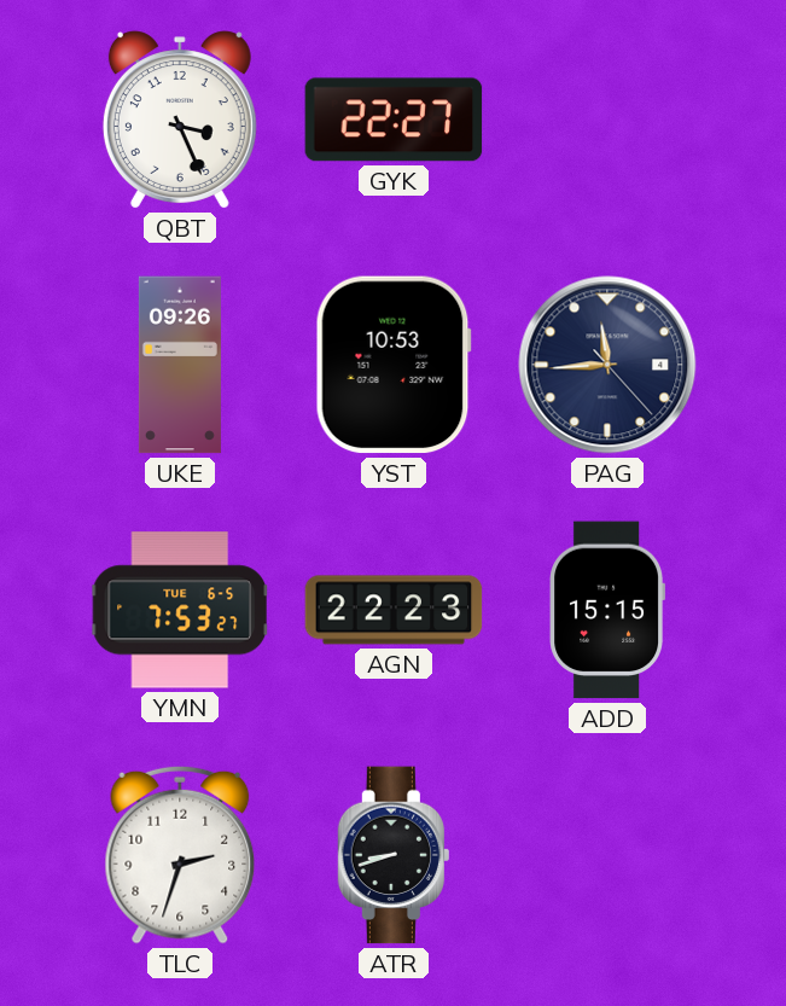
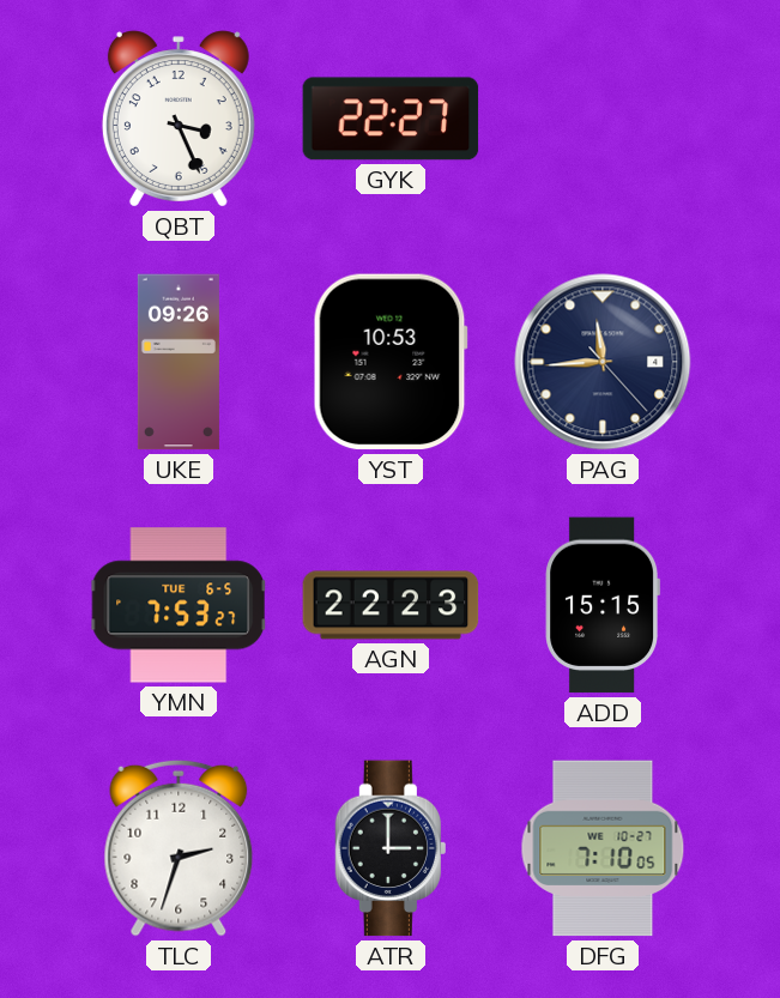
ATR: 8:42 -> 3:00
DFG: none -> 7:10
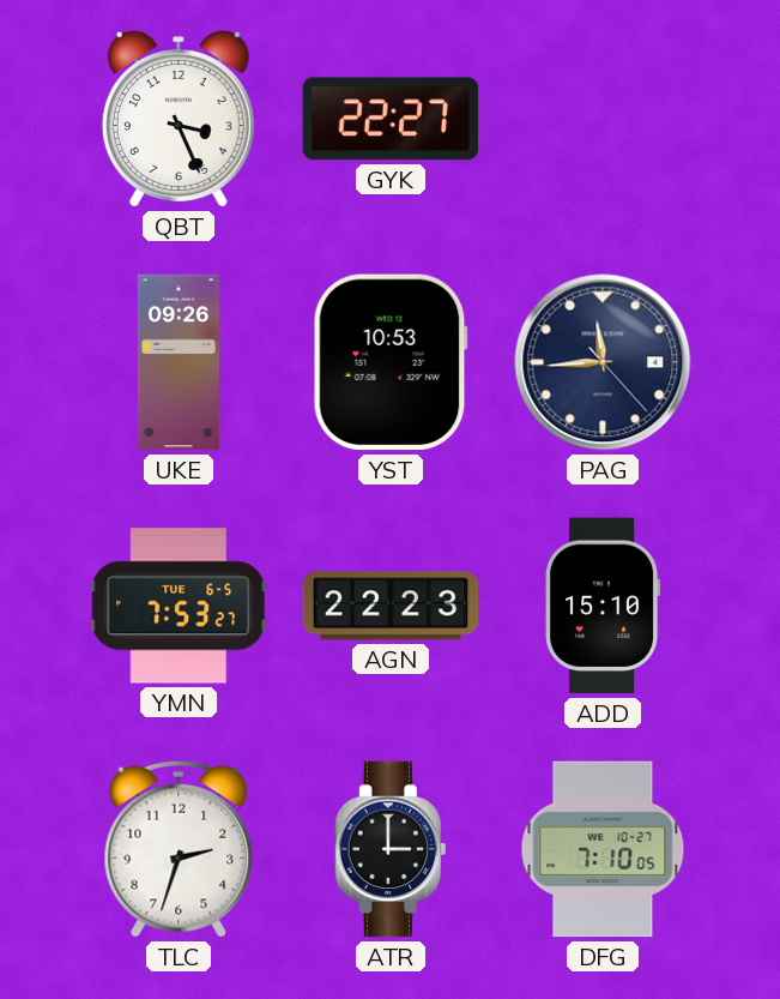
ADD: 15:15 -> 15:10
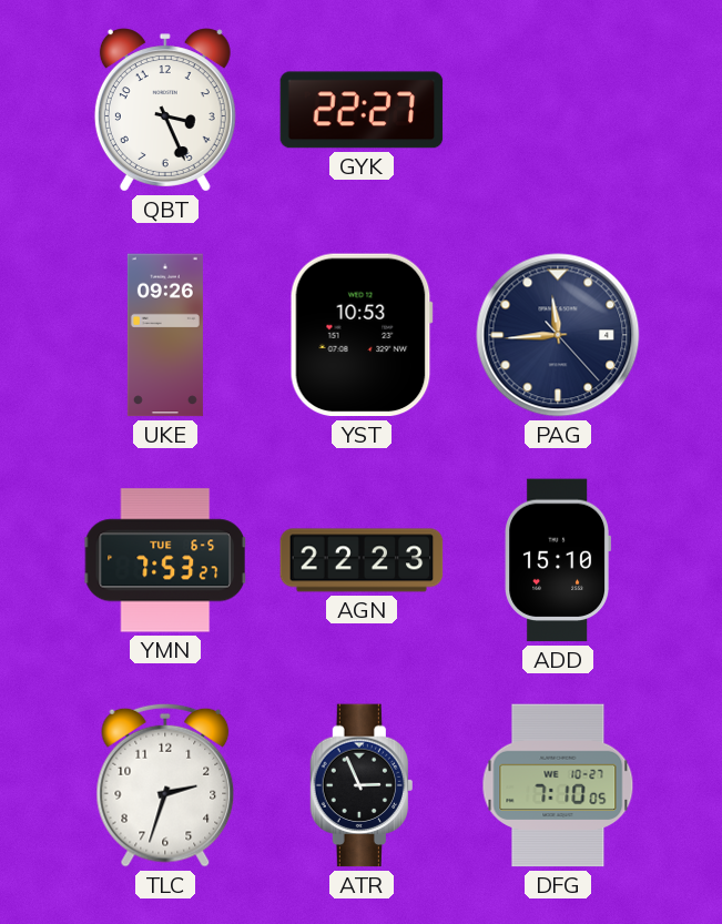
ATR: 3:00 -> 2:56
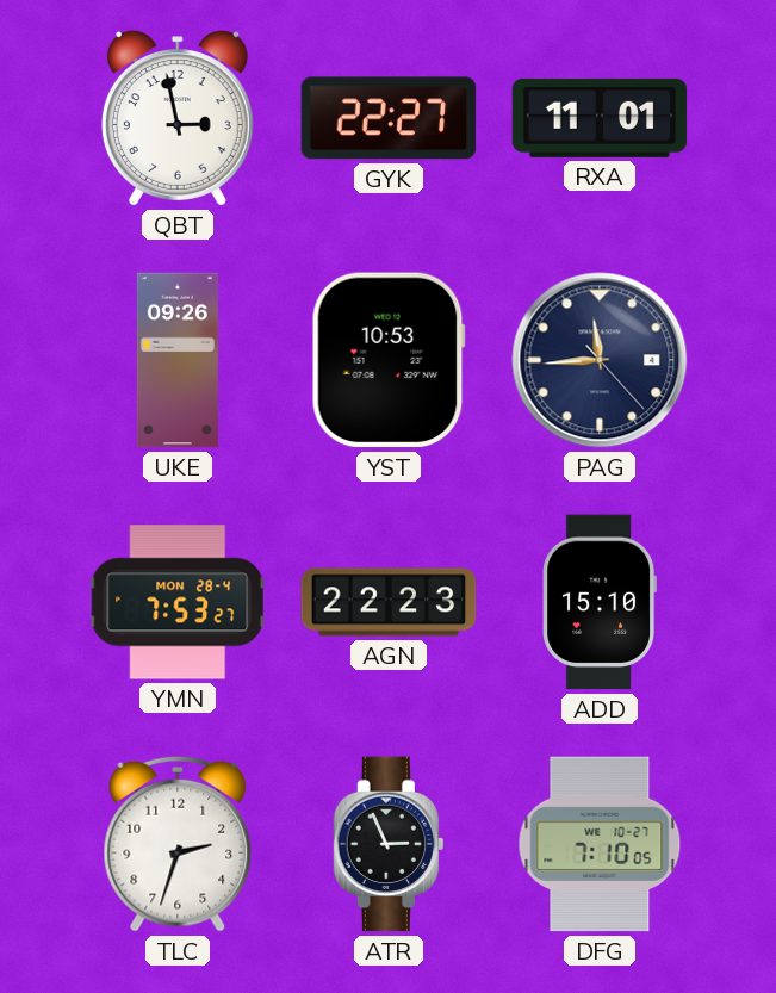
QBT: 3:26 -> 2:58
RXA: none -> 11:01
YMN date: TUE 6-5 -> MON 28-4
